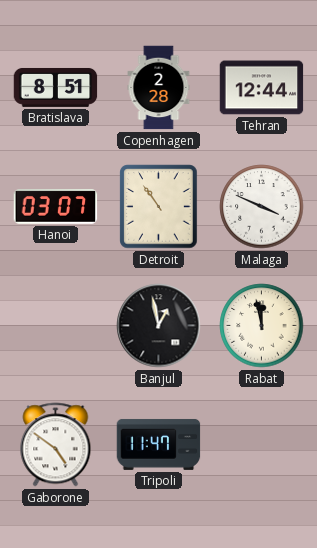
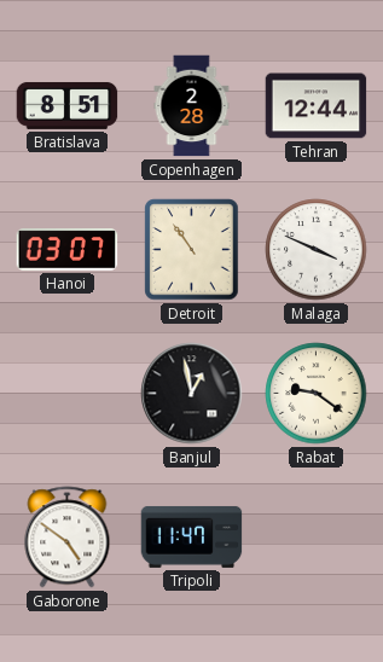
Rabat: 11:58 -> 9:21
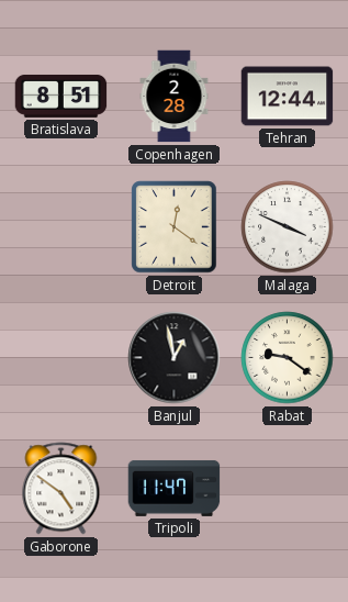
Hanoi: 03:07 -> none
Detroit: 10:54 -> 12:21
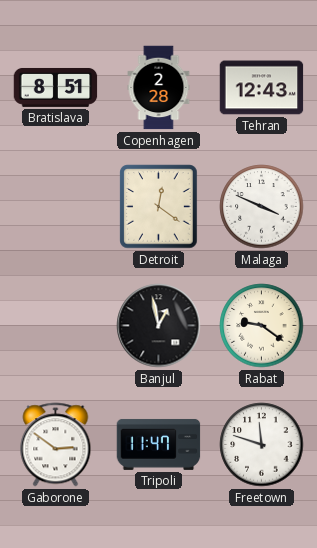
Tehran: 12:44 -> 12:43
Gaborone: 4:51 -> 2:51
Freetown: none -> 11:48
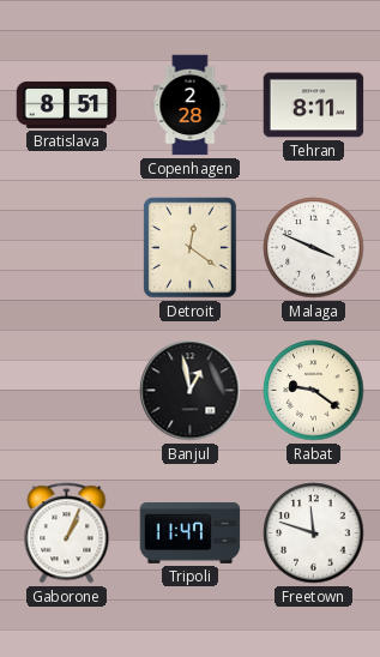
Tehran: 12:43 -> 8:11
Gaborone: 2:51 -> 1:04
